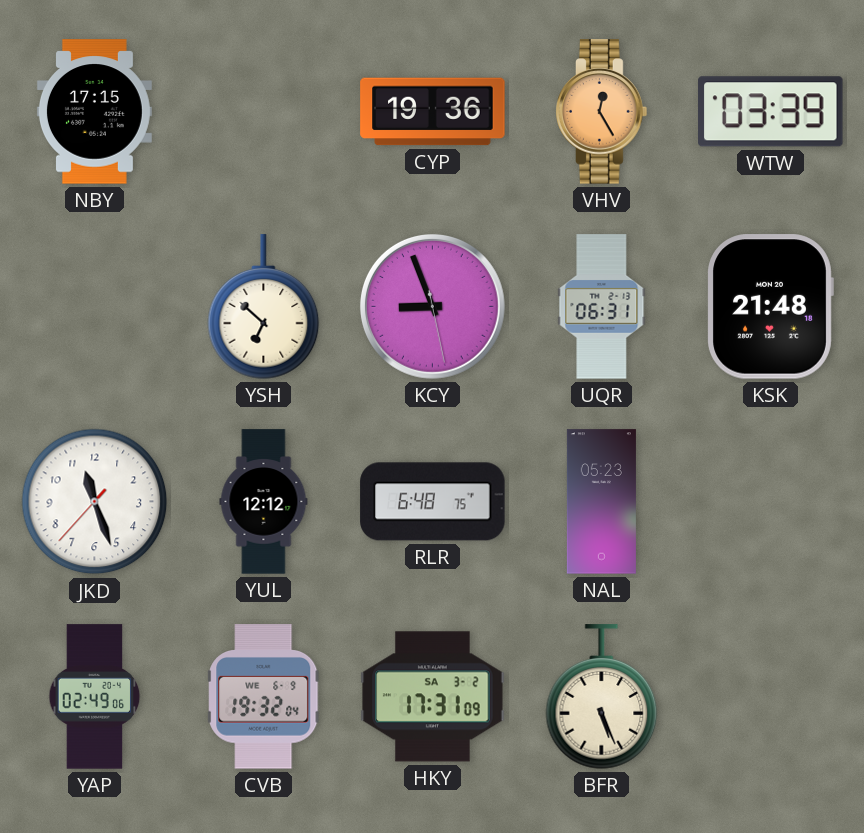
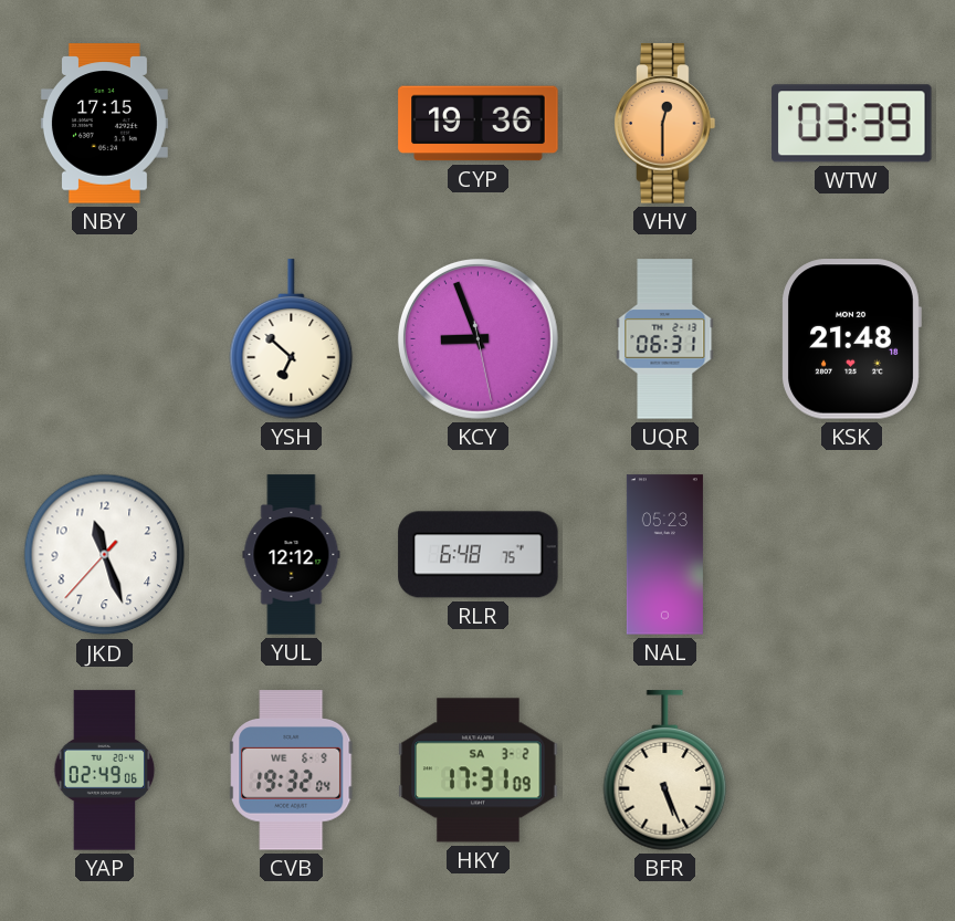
VHV: 12:25 -> 12:30
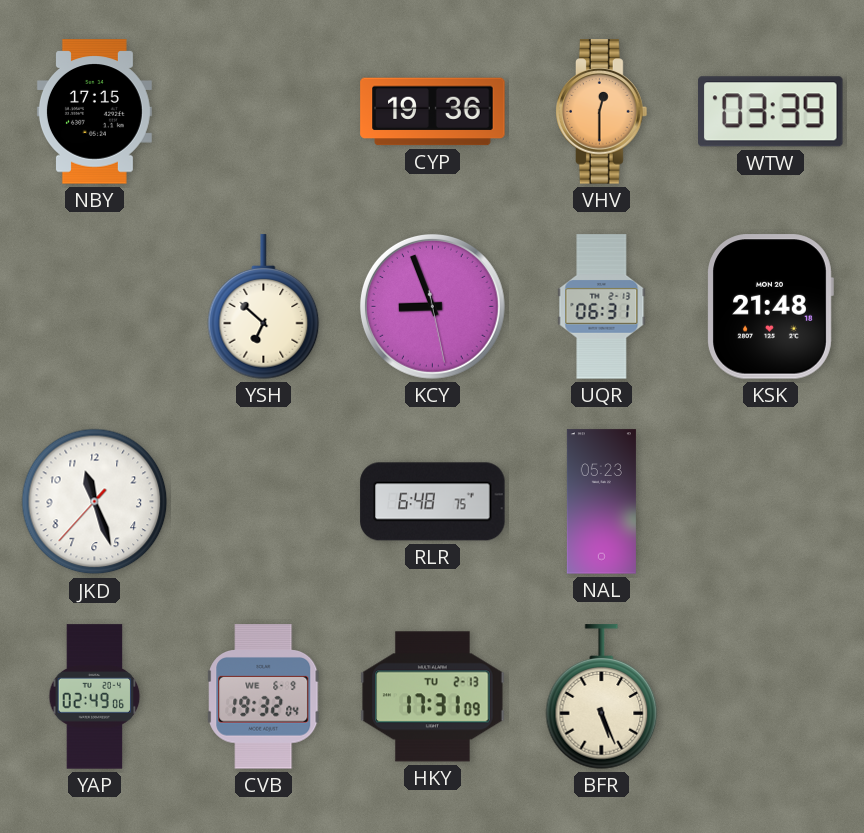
YUL: 12:12 -> none
HKY date: SA 3-2 -> TU 2-13
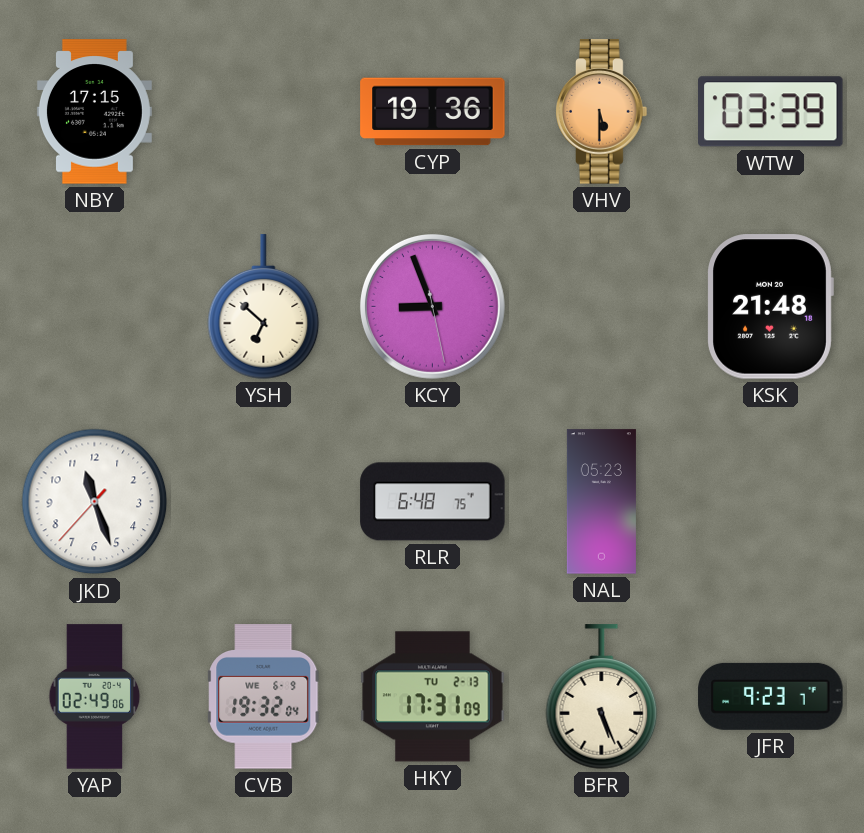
VHV: 12:30 -> 5:30
UQR: 06:31 -> none
JFR: none -> 9:23
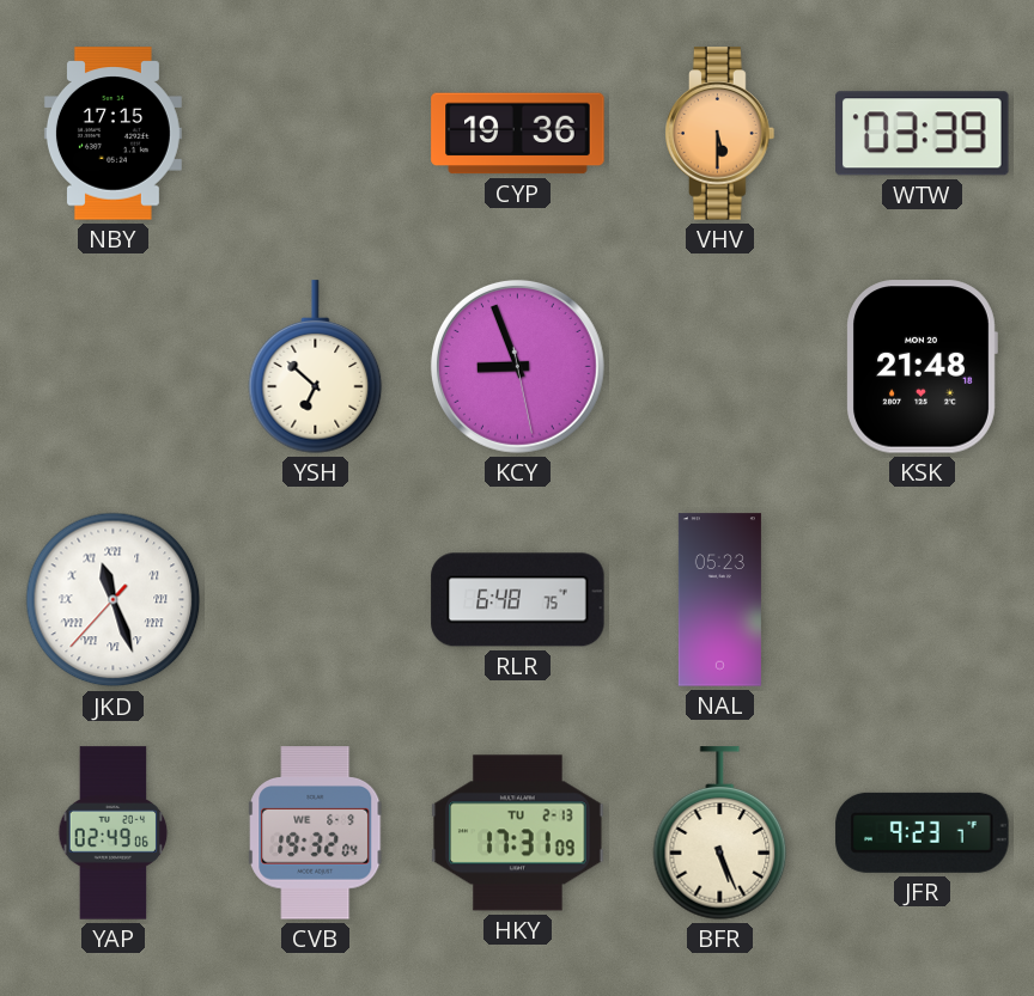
JKD numerals: Arabic -> Roman
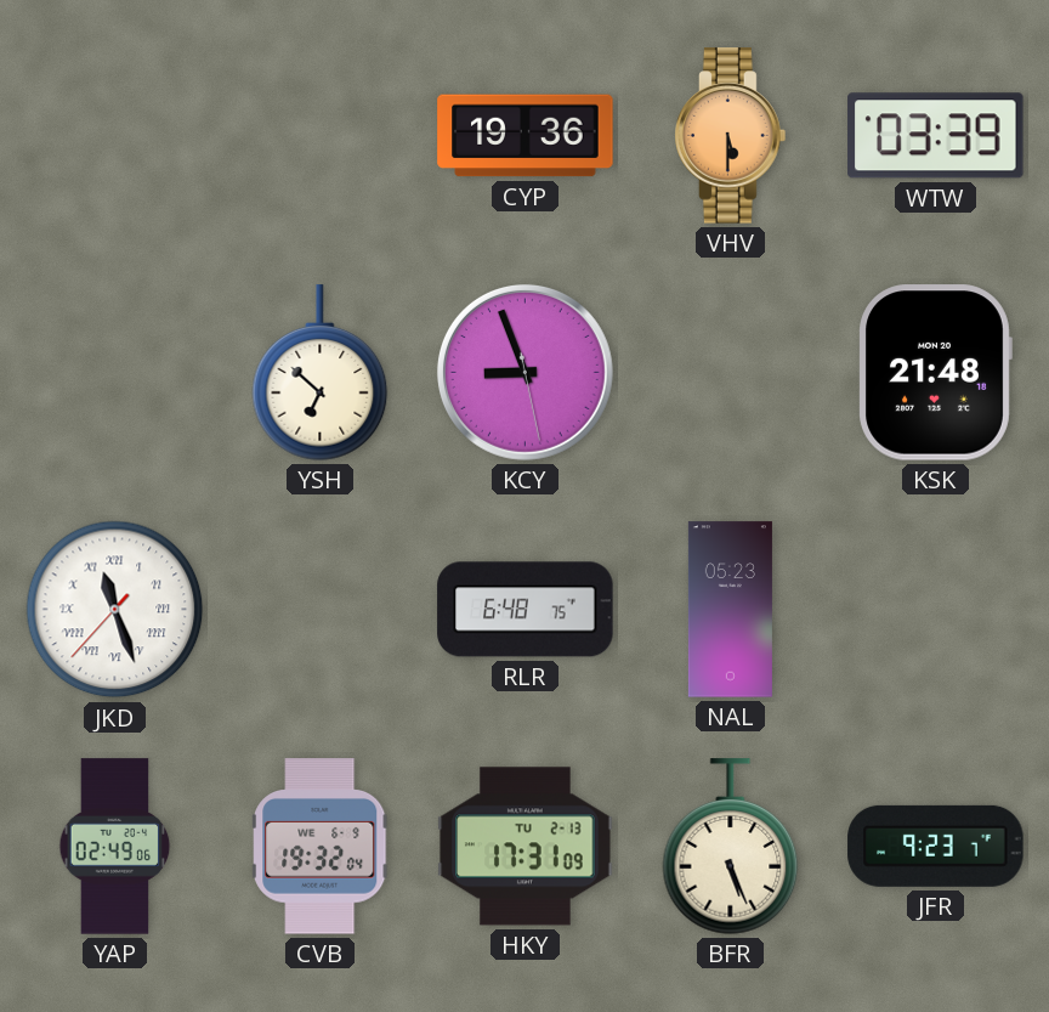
NBY: 17:15 -> none
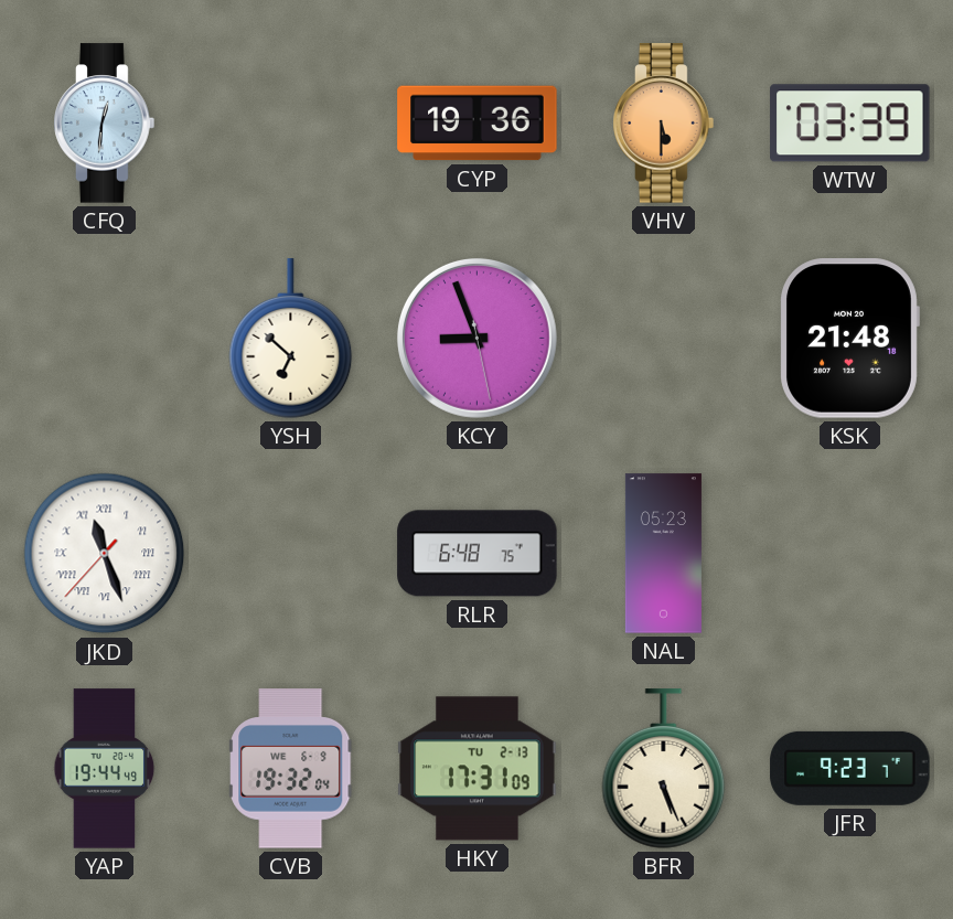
CFQ: none -> 12:31
YAP: 02:49 -> 19:44
